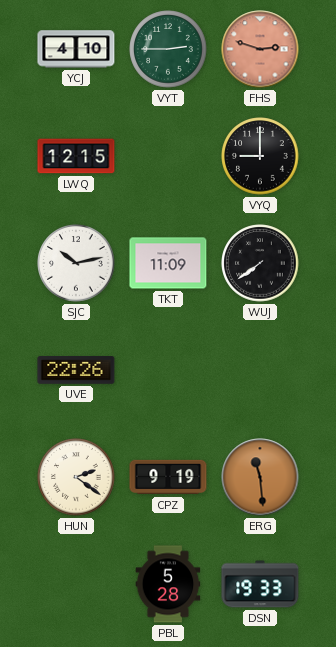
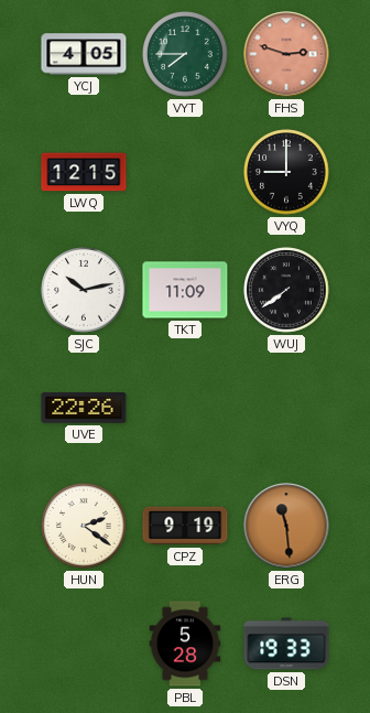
YCJ: 4:10 -> 4:05
VYT: 2:45 -> 7:45
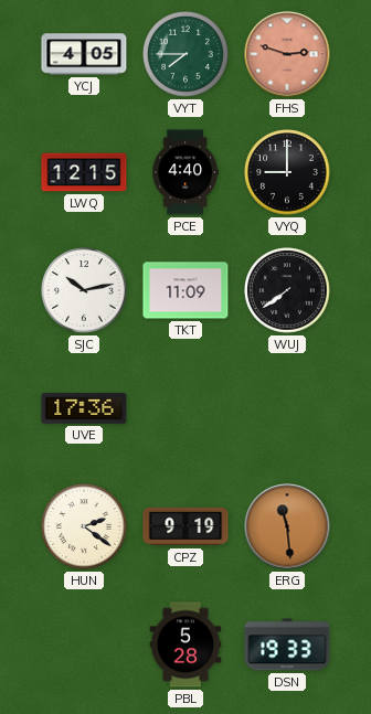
PCE: none -> 4:40
UVE: 22:26 -> 17:36
